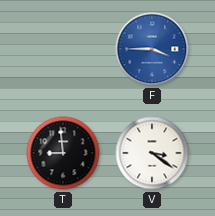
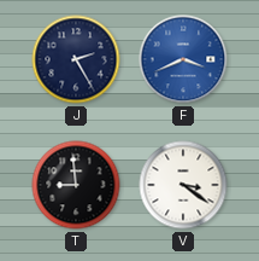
J: none -> 2:25
F: 3:45 -> 3:41
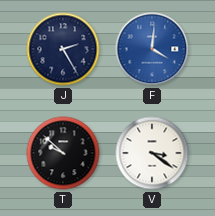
F: 3:41 -> 4:01
T: 8:59 -> 9:52
